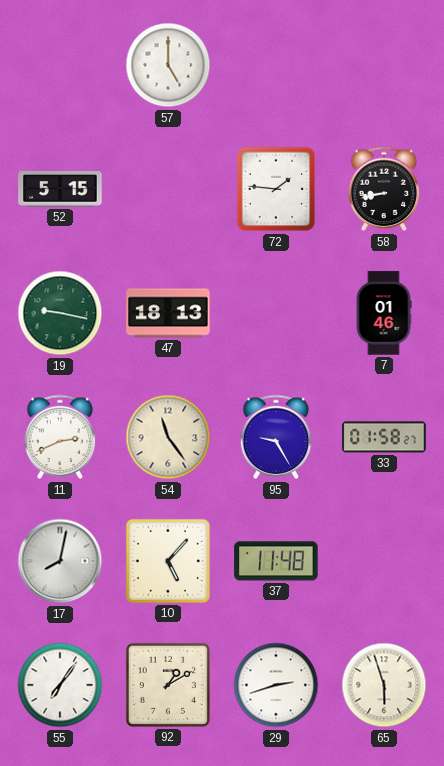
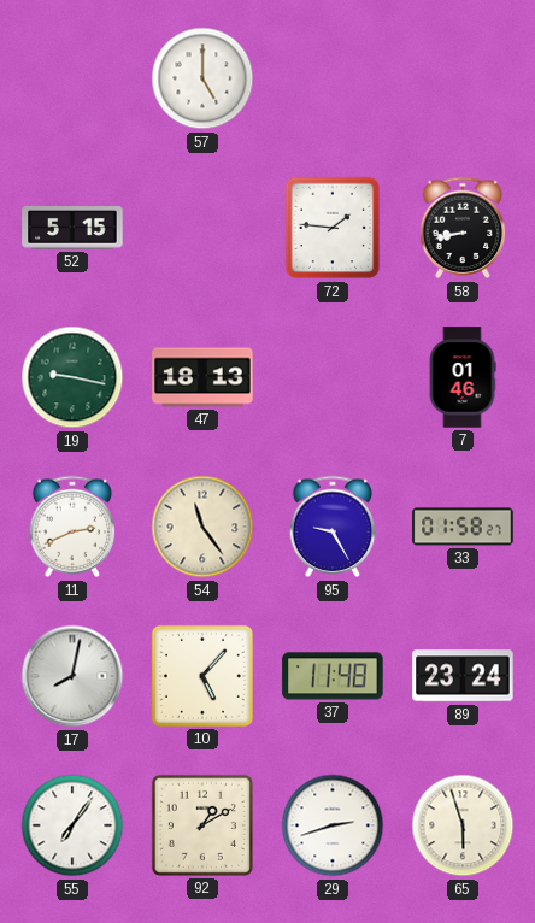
89: none -> 23:24
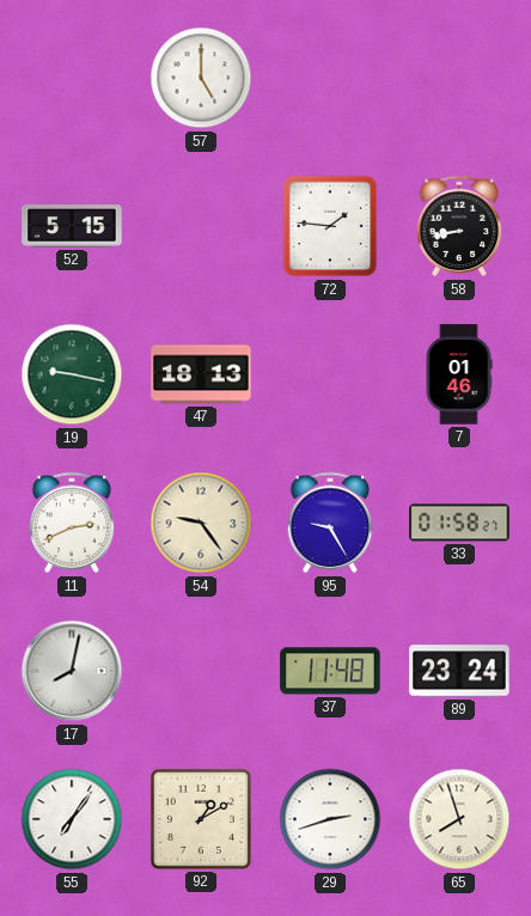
54: 11:24 -> 9:24
10: 5:07 -> none
65: 5:57 -> 7:57
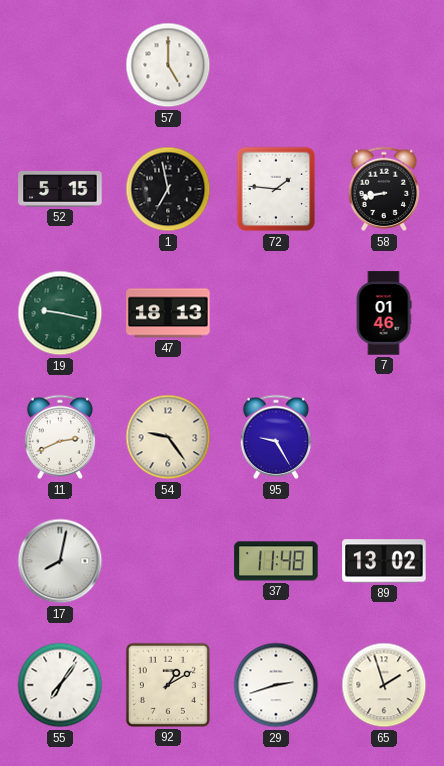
1: none -> 6:58
33: 01:58 -> none
89: 23:24 -> 13:02
65: 7:57 -> 1:57
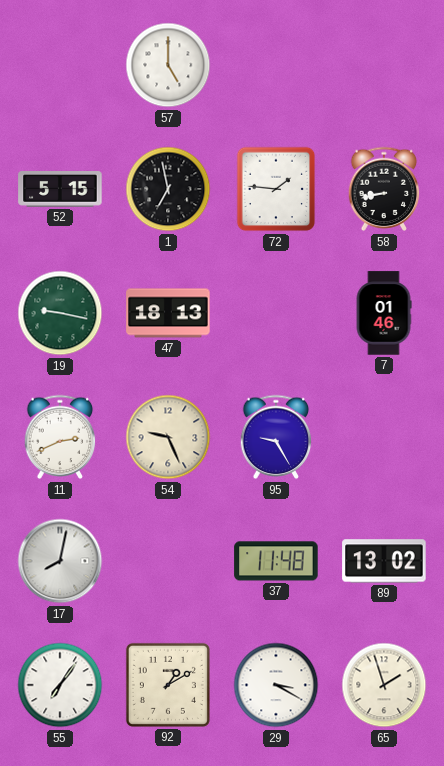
54: 9:24 -> 9:26
29: 2:42 -> 3:20
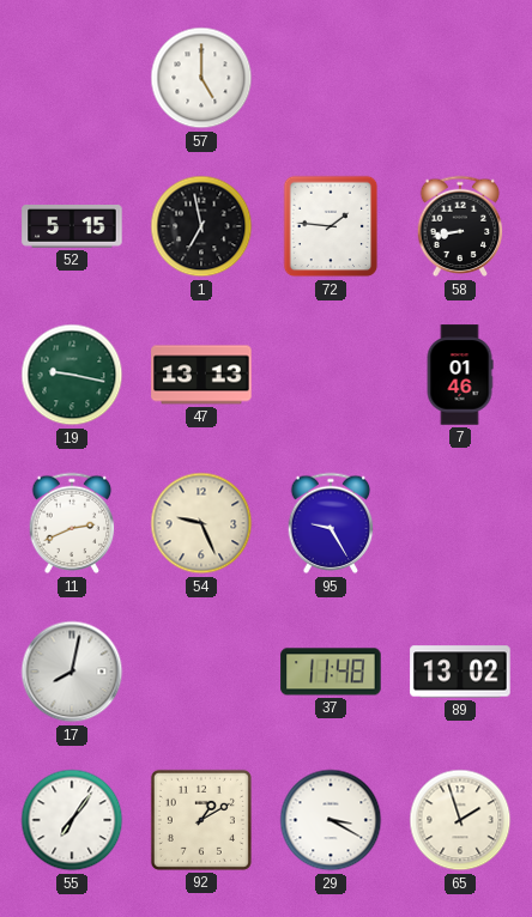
47: 18:13 -> 13:13
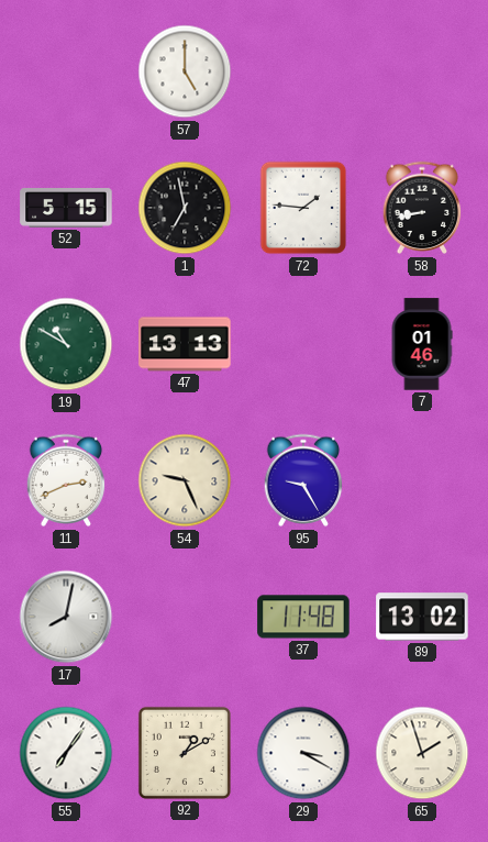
19: 9:17 -> 10:50
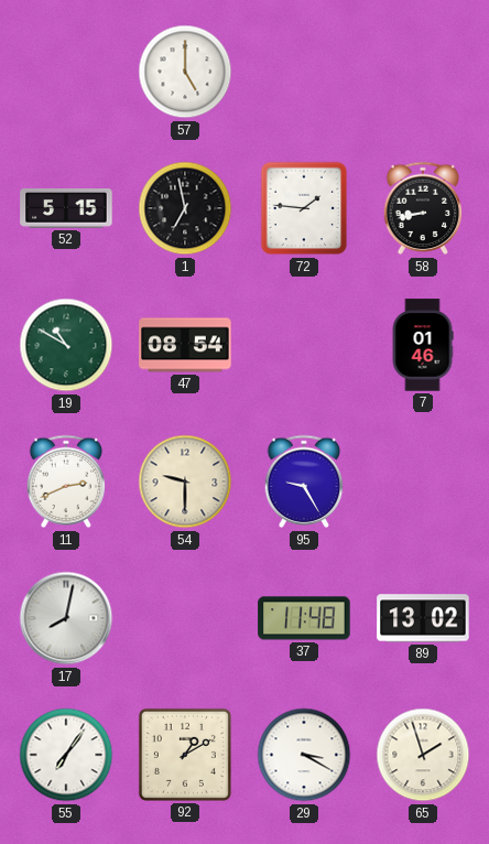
47: 13:13 -> 08:54
54: 9:26 -> 9:30
